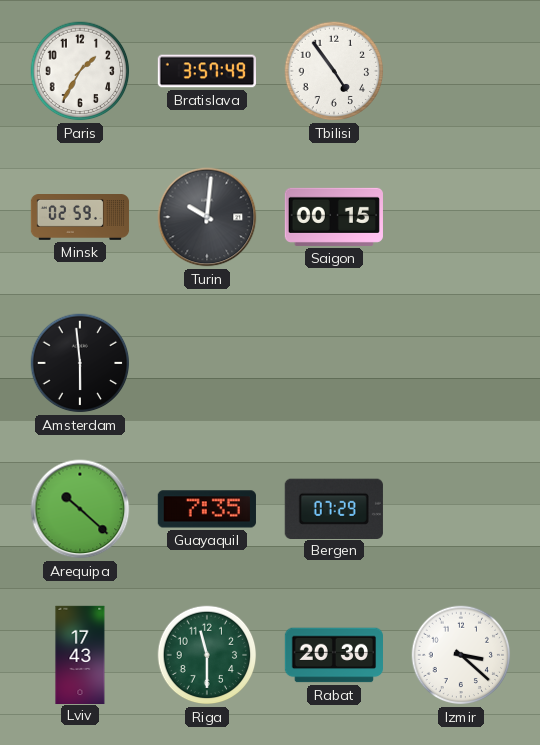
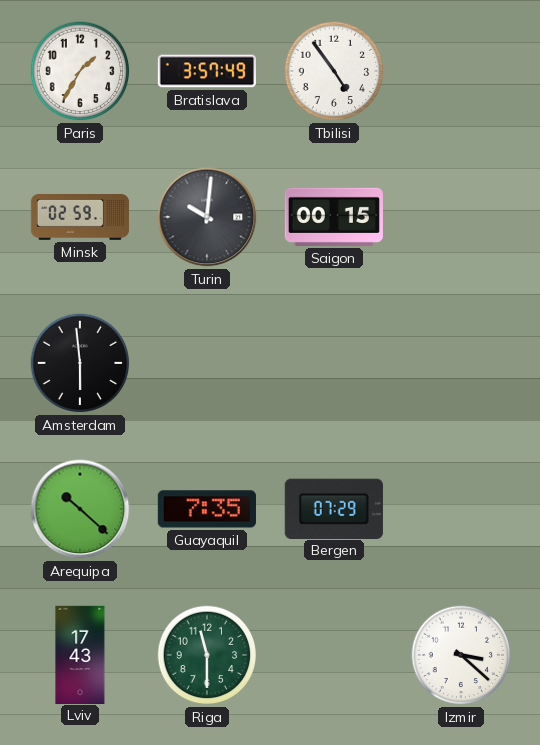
Rabat: 20:30 -> none
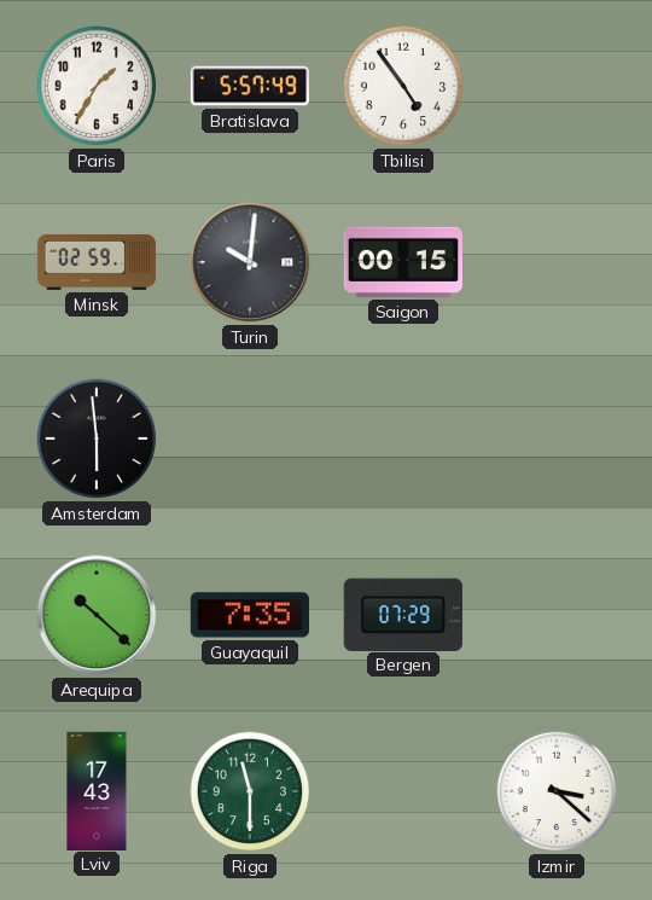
Bratislava: 3:57 -> 5:57
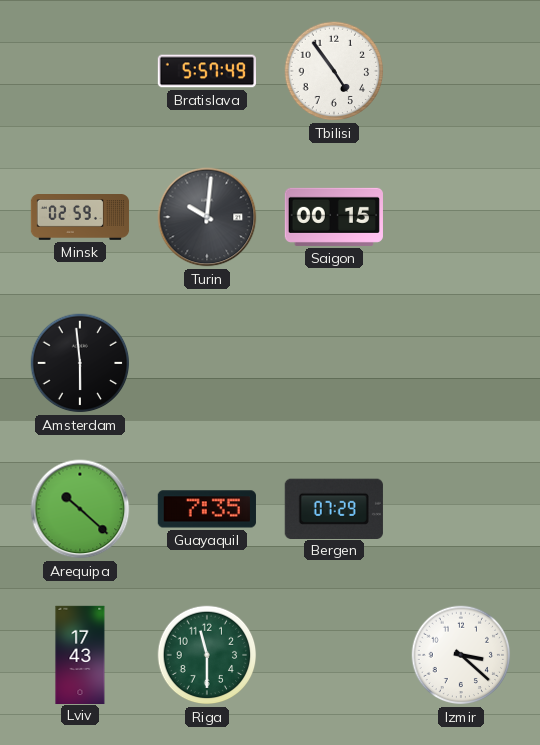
Paris: 1:35 -> none
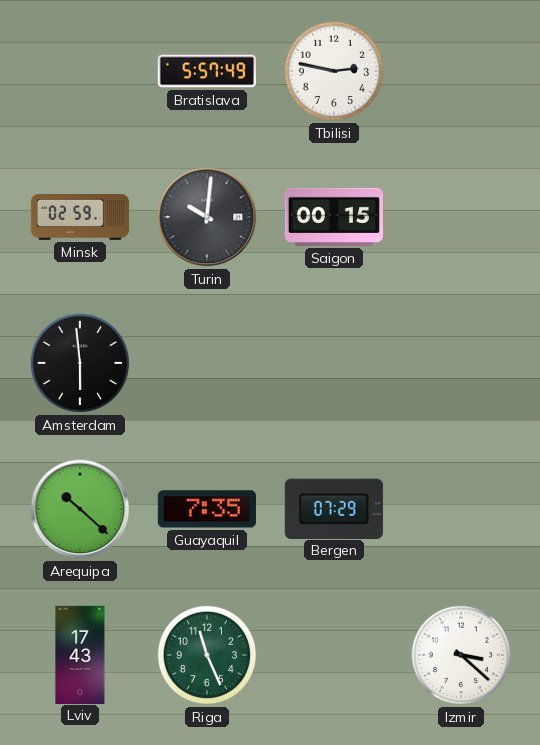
Tbilisi: 4:54 -> 2:47
Riga: 11:30 -> 11:26
